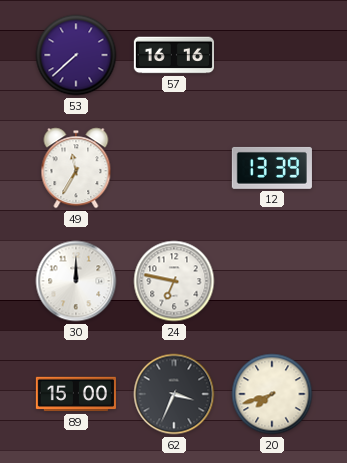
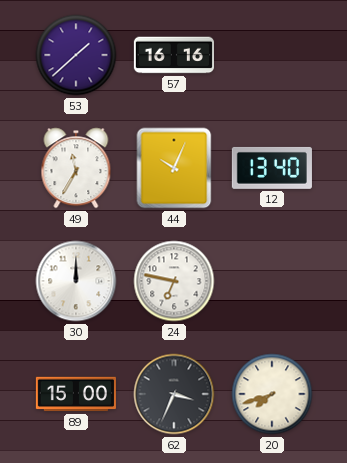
53: 7:38 -> 1:38
44: none -> 10:04
12: 13:39 -> 13:40
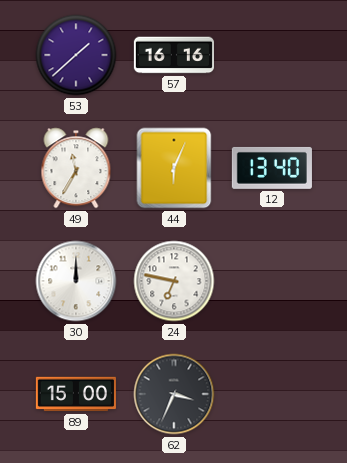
44: 10:04 -> 6:04
20: 7:42 -> none
